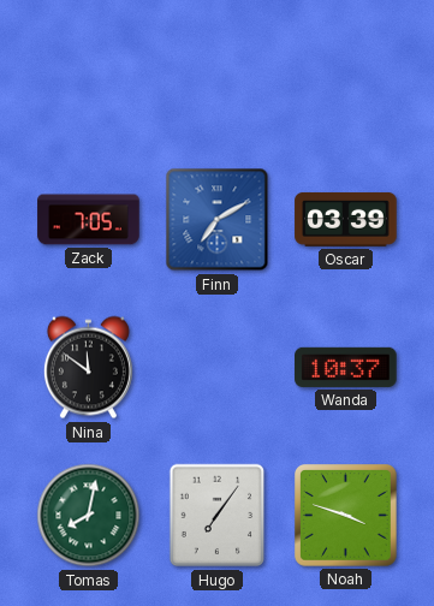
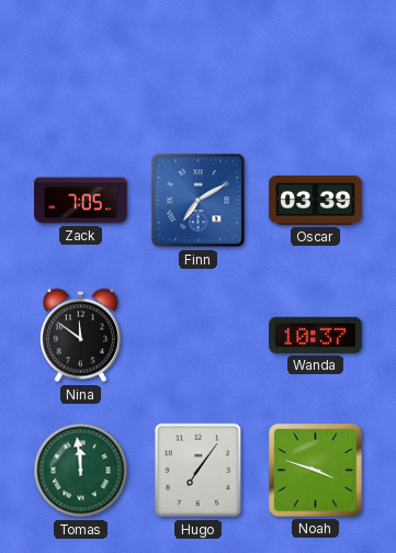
Tomas: 8:02 -> 11:59
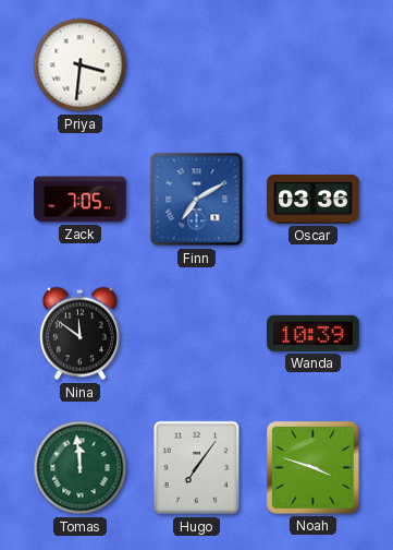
Priya: none -> 3:31
Oscar: 03:39 -> 03:36
Wanda: 10:37 -> 10:39
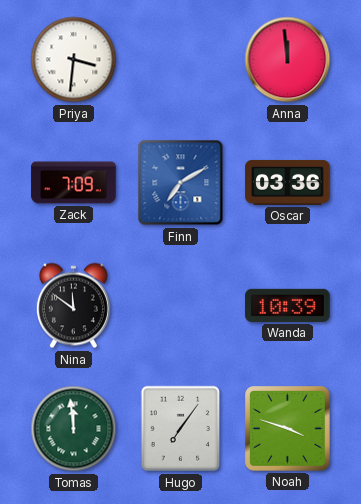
Anna: none -> 11:59
Zack: 7:05 -> 7:09
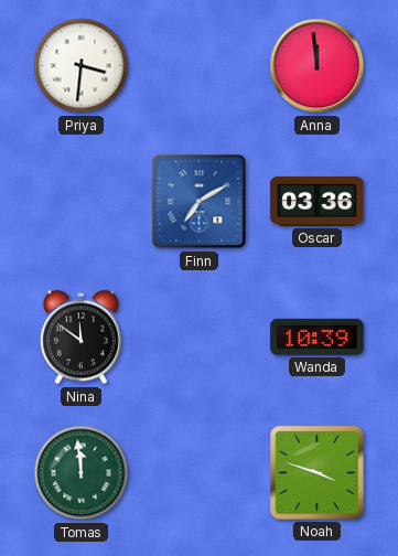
Zack: 7:09 -> none
Hugo: 7:06 -> none
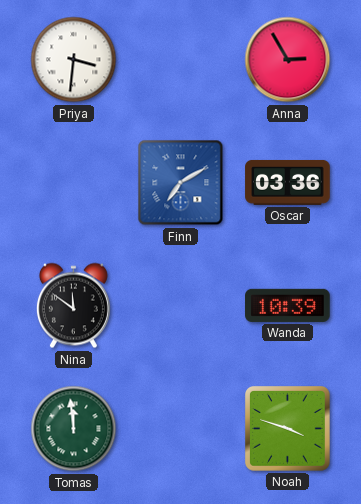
Anna: 11:59 -> 2:55
